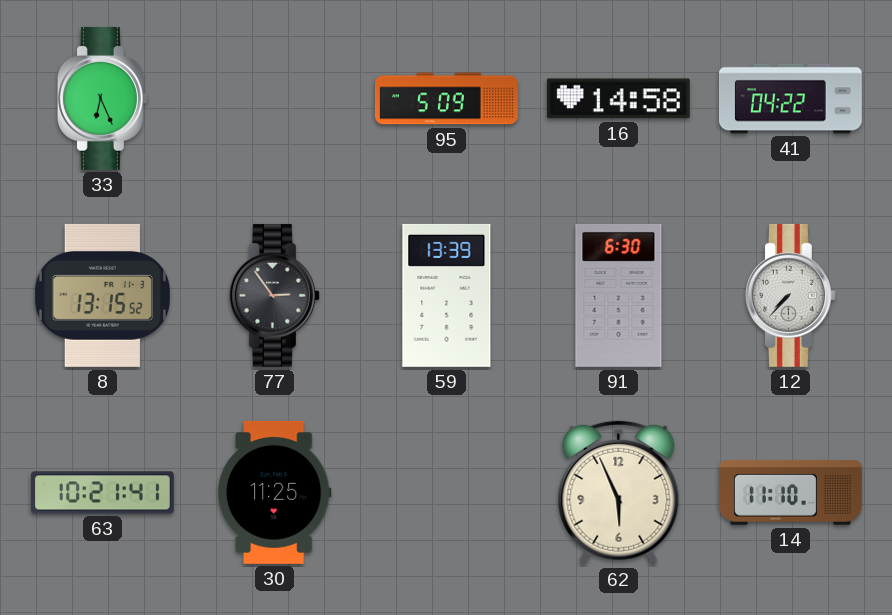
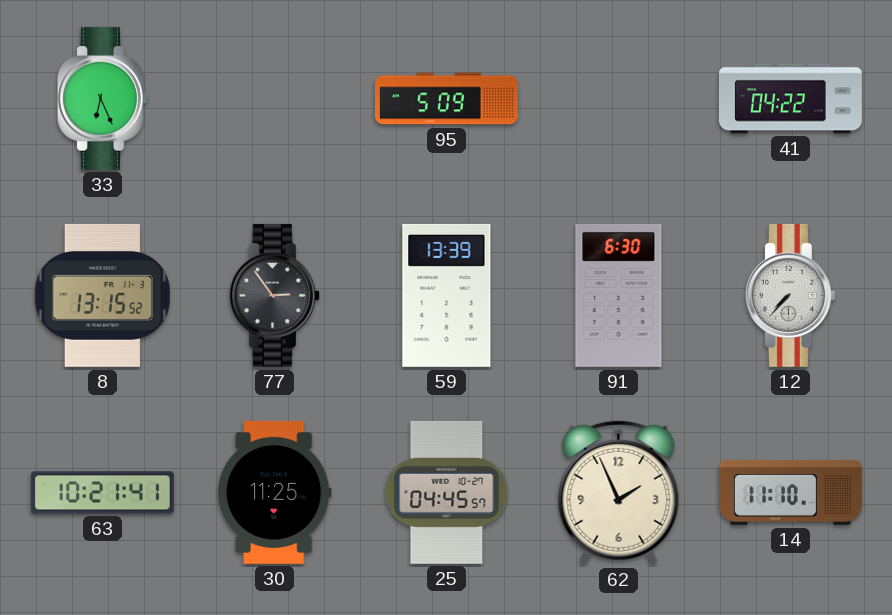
16: 14:58 -> none
25: none -> 04:45
62: 5:56 -> 1:56
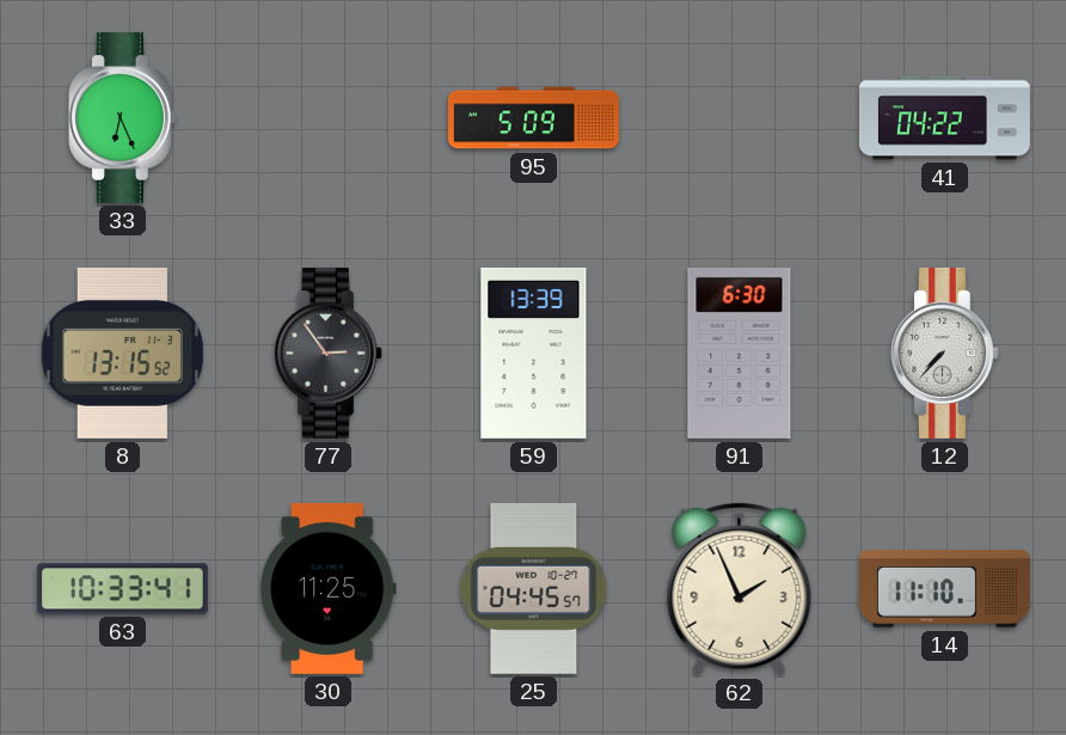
63: 10:21 -> 10:33
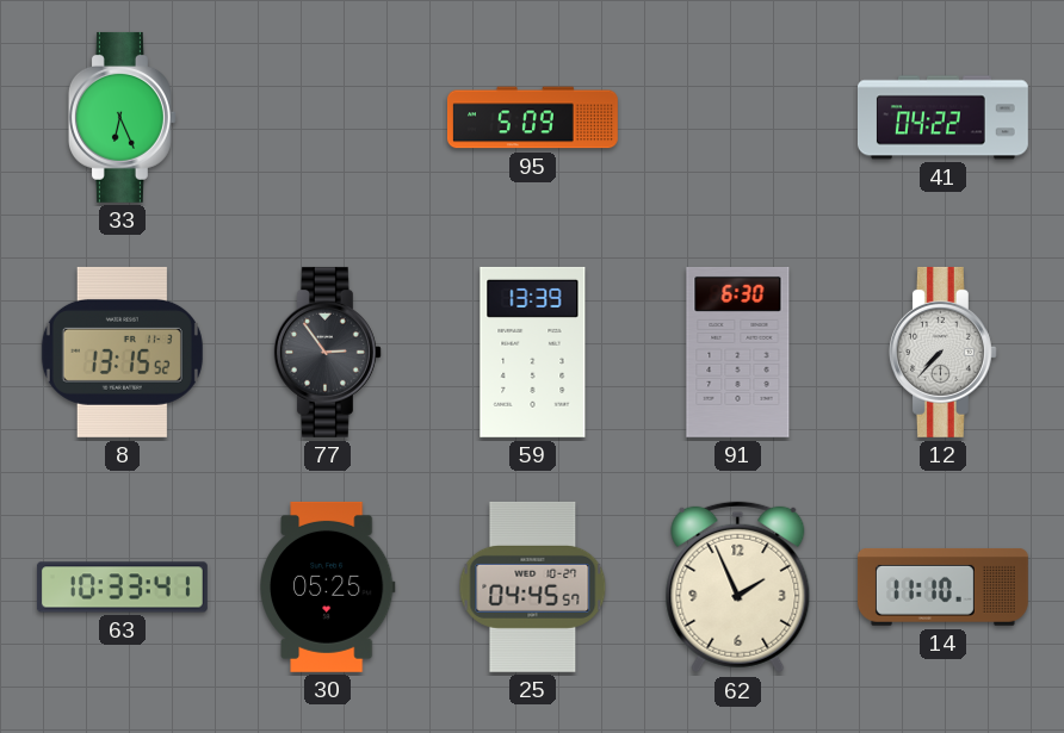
30: 11:25 -> 05:25
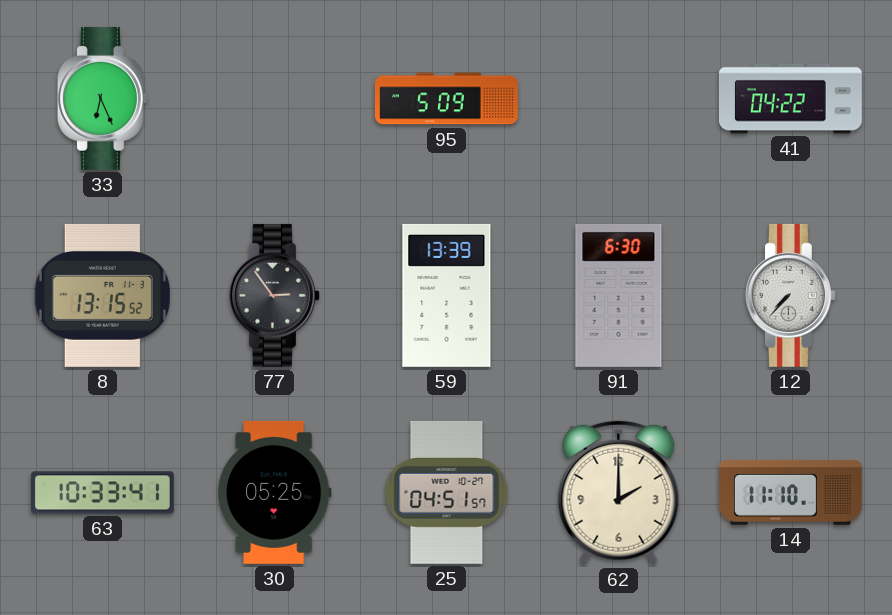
25: 04:45 -> 04:51
62: 1:56 -> 2:00
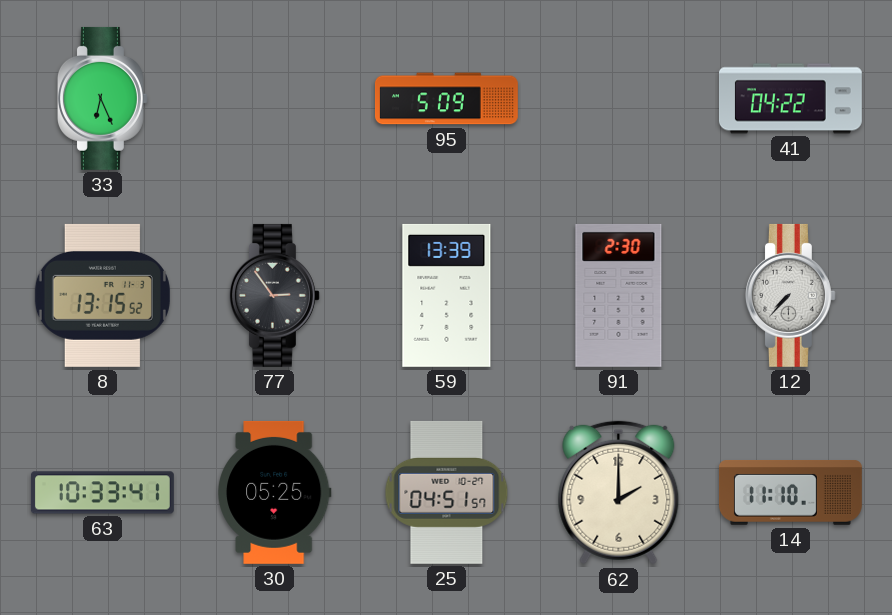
91: 6:30 -> 2:30
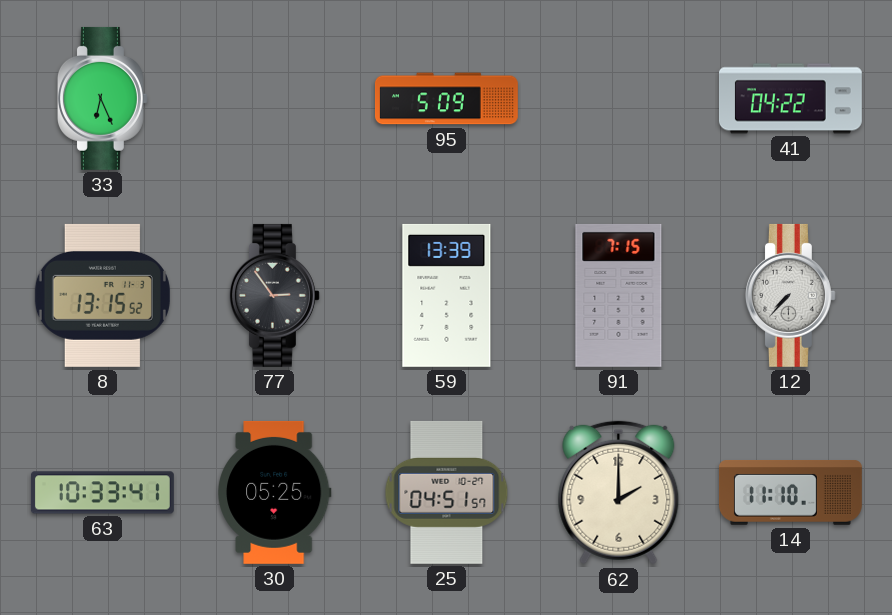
91: 2:30 -> 7:15
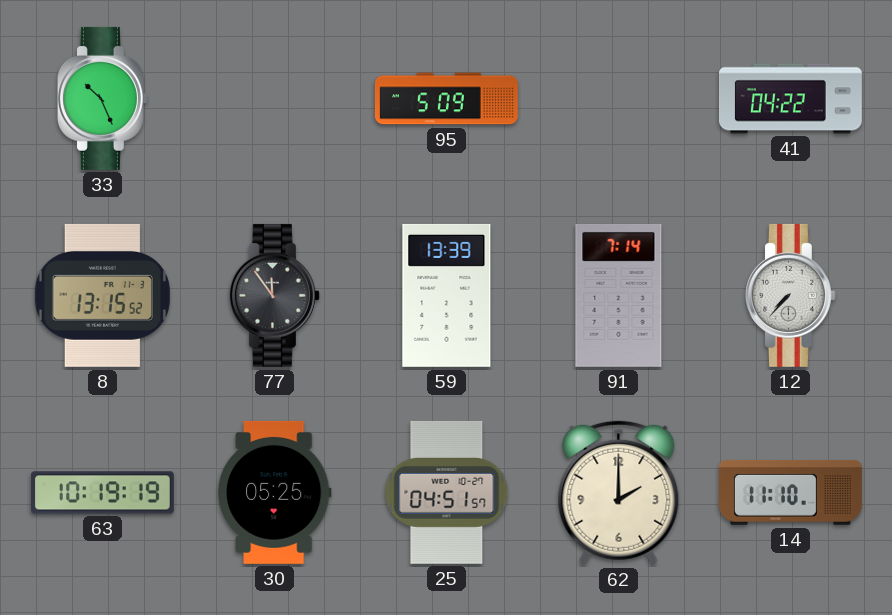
33: 6:26 -> 10:26
77: 2:54 -> 11:54
91: 7:15 -> 7:14
63: 10:33 -> 10:19
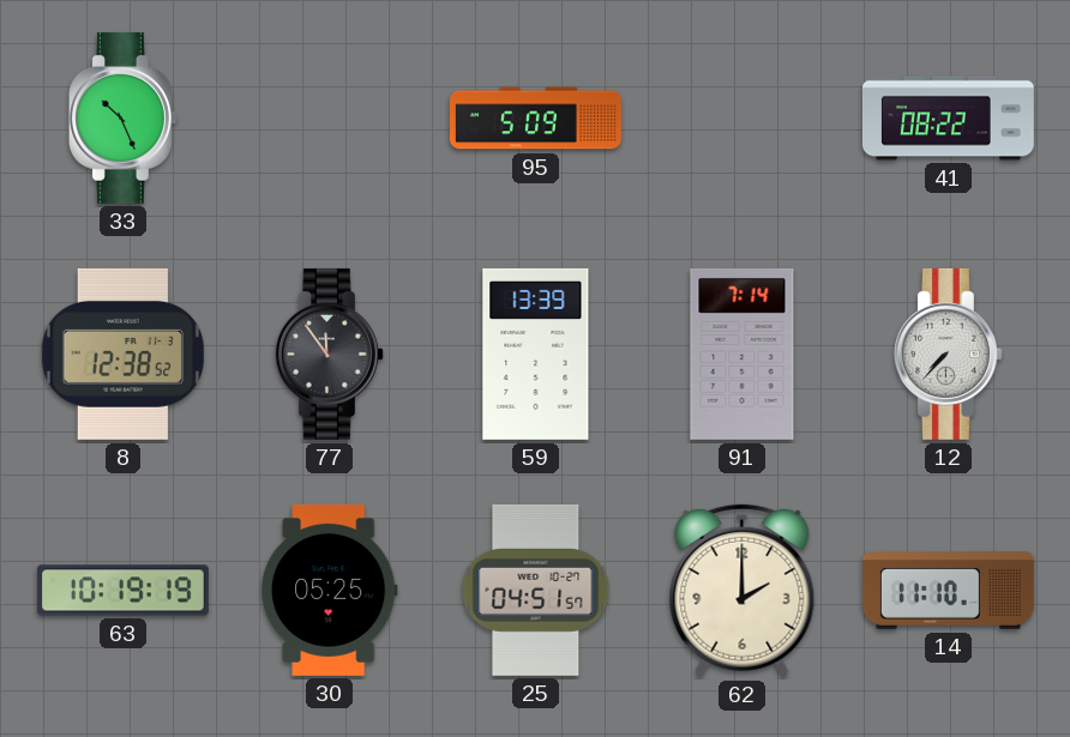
41: 04:22 -> 08:22
8: 13:15 -> 12:38
